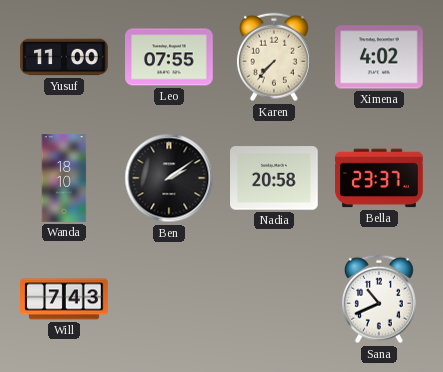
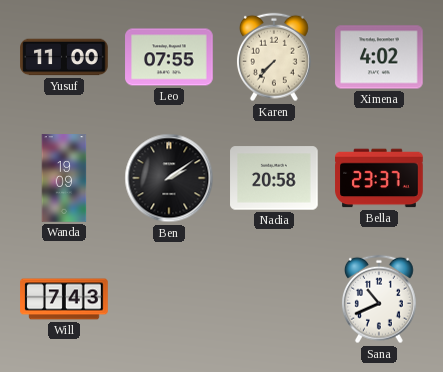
Wanda: 18:10 -> 19:09
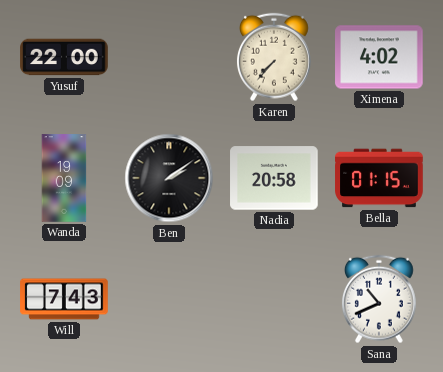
Yusuf: 11:00 -> 22:00
Leo: 07:55 -> none
Bella: 23:37 -> 01:15
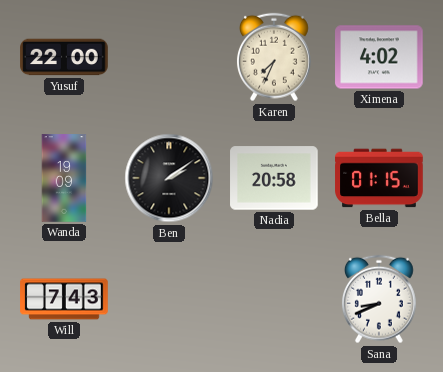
Karen: 7:37 -> 7:34
Sana: 10:41 -> 8:41
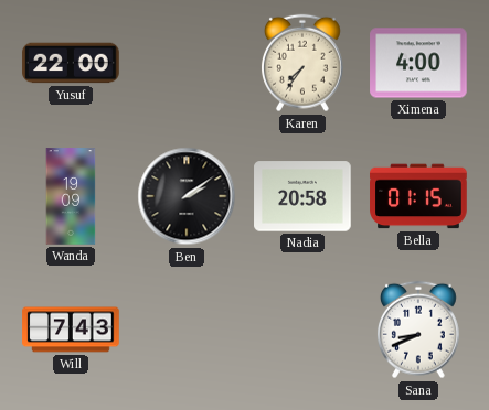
Karen: 7:34 -> 7:36
Ximena: 4:02 -> 4:00
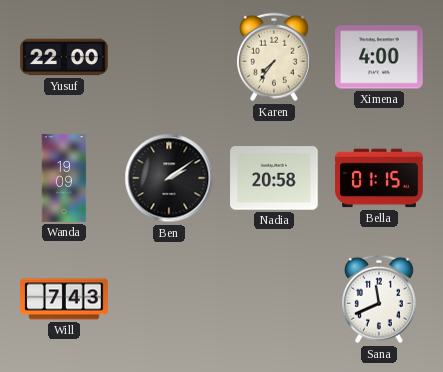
Sana: 8:41 -> 11:41
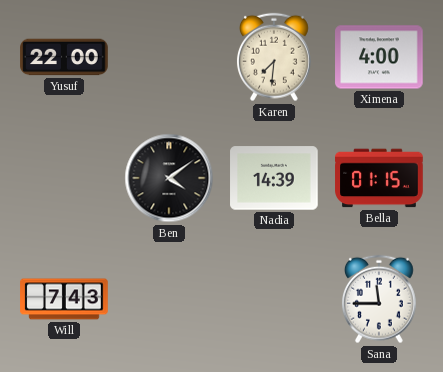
Karen: 7:36 -> 7:31
Wanda: 19:09 -> none
Ben: 2:09 -> 4:09
Nadia: 20:58 -> 14:39
Sana: 11:41 -> 11:45
